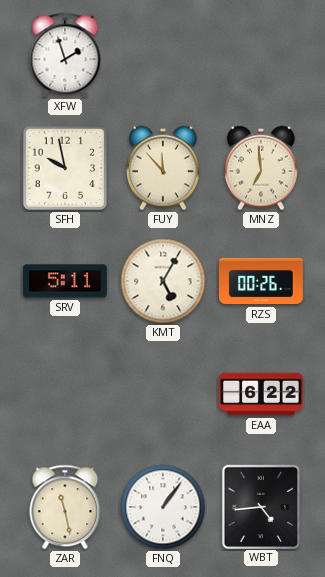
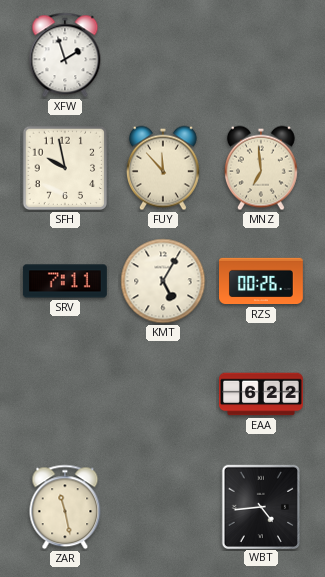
SRV: 5:11 -> 7:11
FNQ: 1:06 -> none
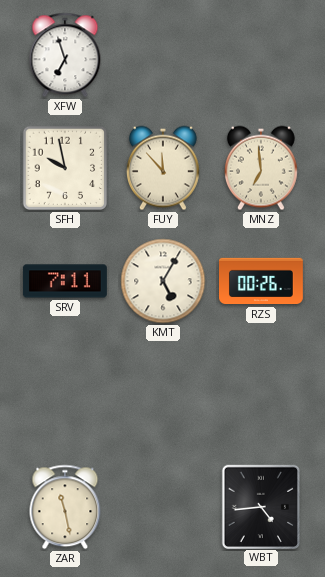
XFW: 1:57 -> 6:57
EAA: 6:22 -> none
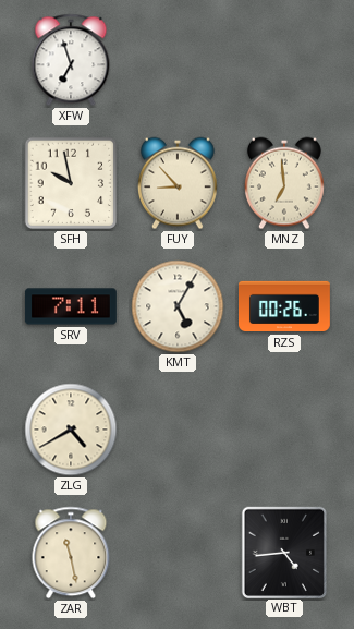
FUY: 11:53 -> 8:53
ZLG: none -> 4:40
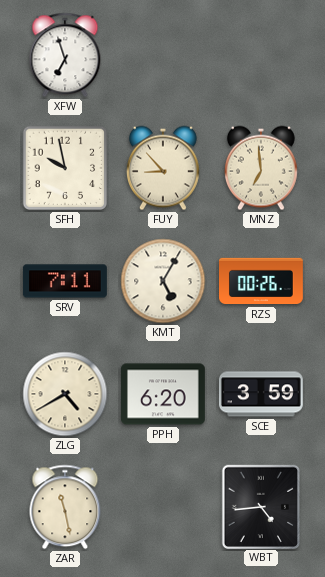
PPH: none -> 6:20
SCE: none -> 3:59
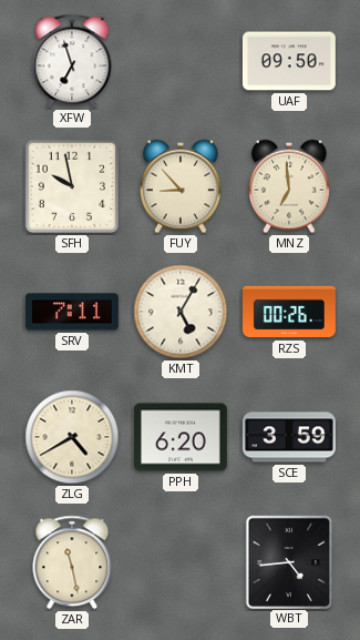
UAF: none -> 09:50
